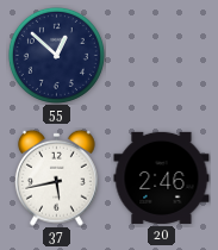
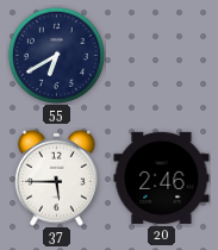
55: 12:52 -> 6:40
37: 5:43 -> 5:45
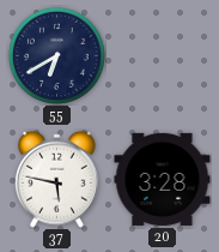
37: 5:45 -> 5:47
20: 2:46 -> 3:28
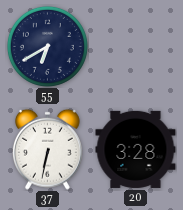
37: 5:47 -> 6:32
